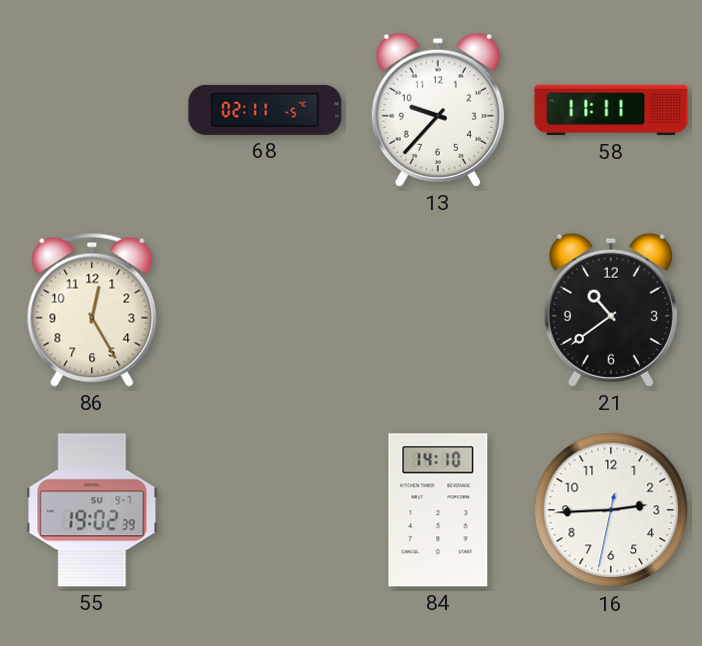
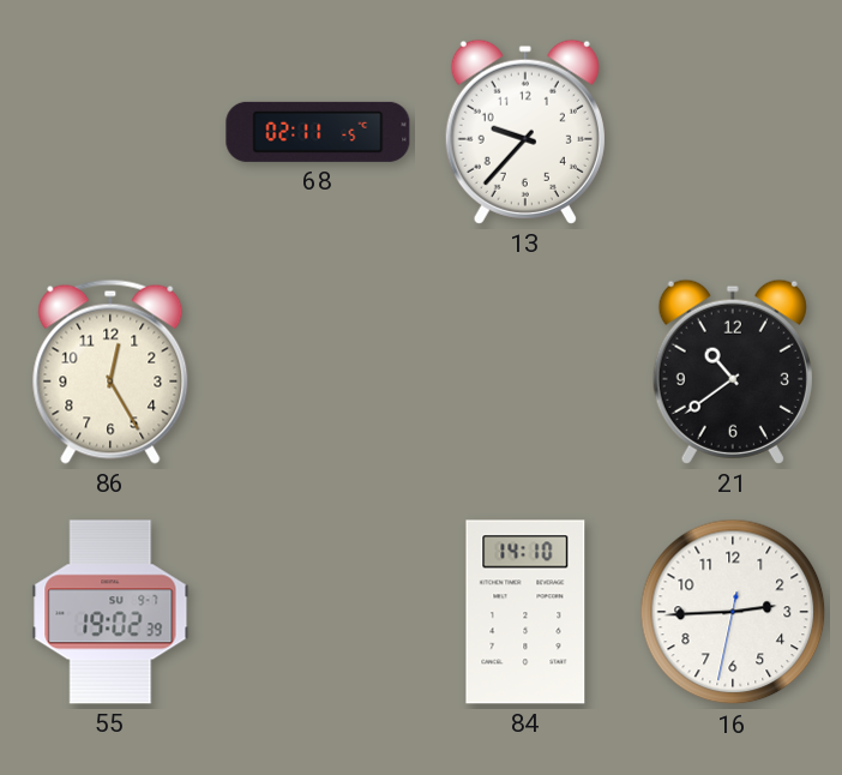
58: 11:11 -> none
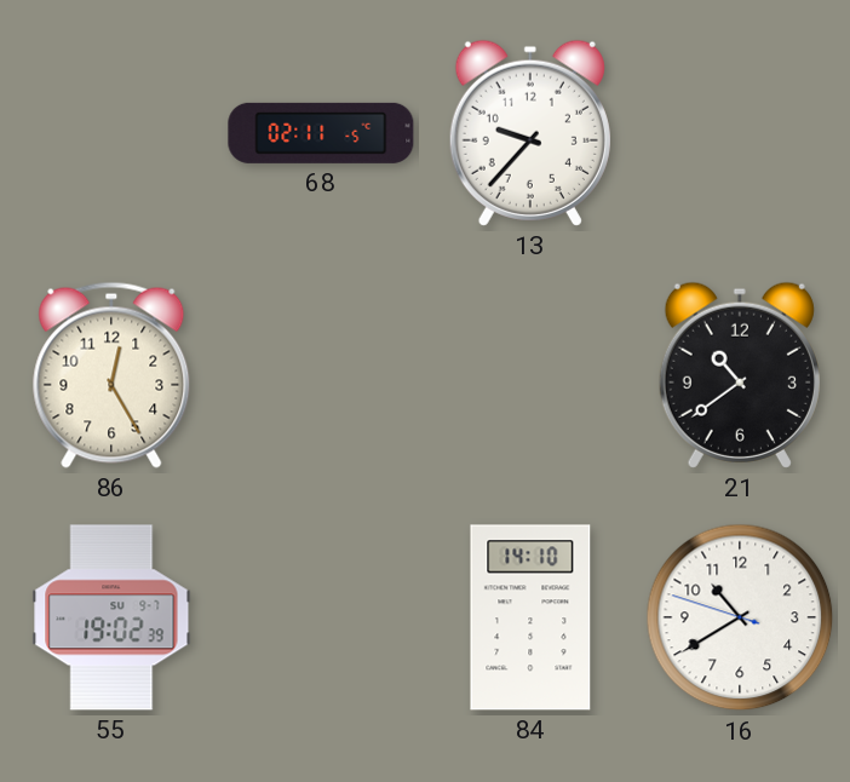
16: 2:44 -> 10:39
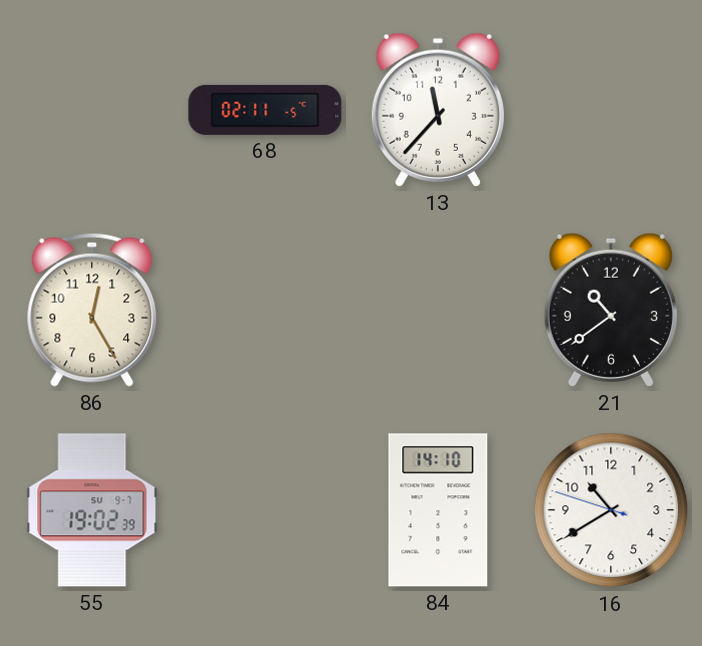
13: 9:37 -> 11:37
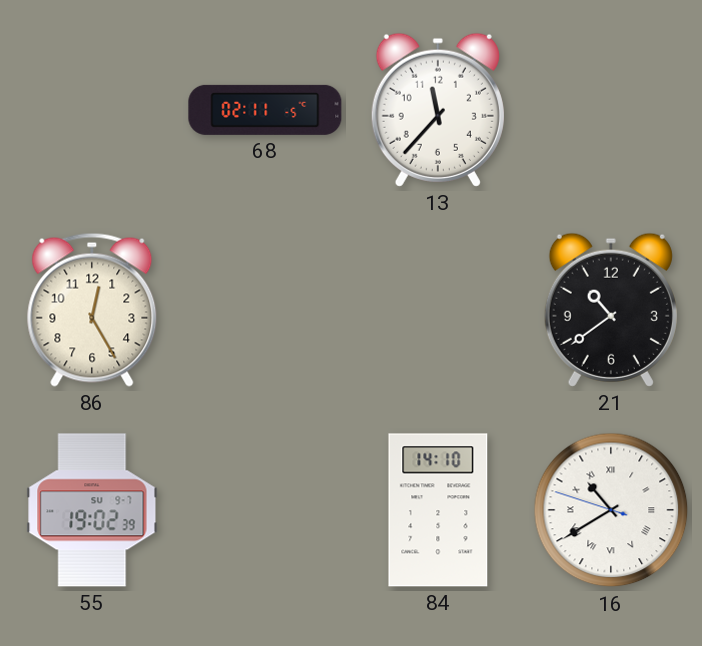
16 numerals: Arabic -> Roman
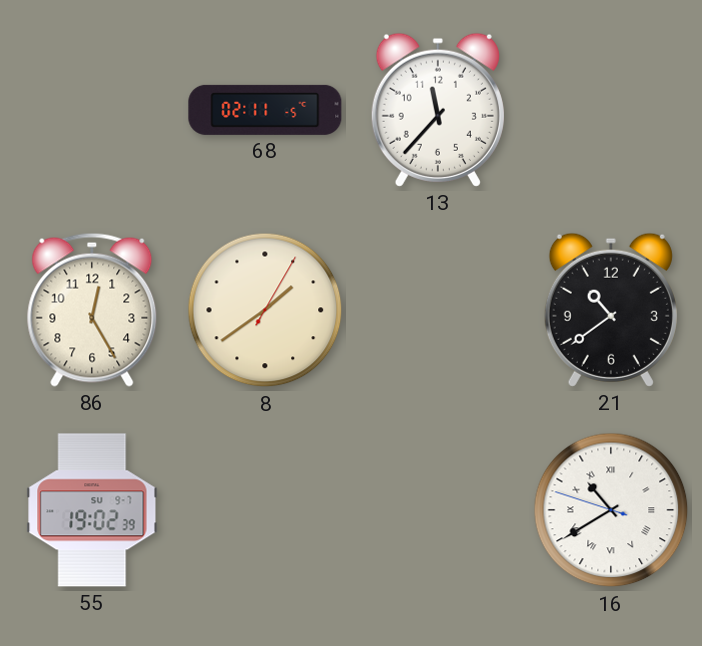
8: none -> 1:39
84: 14:10 -> none
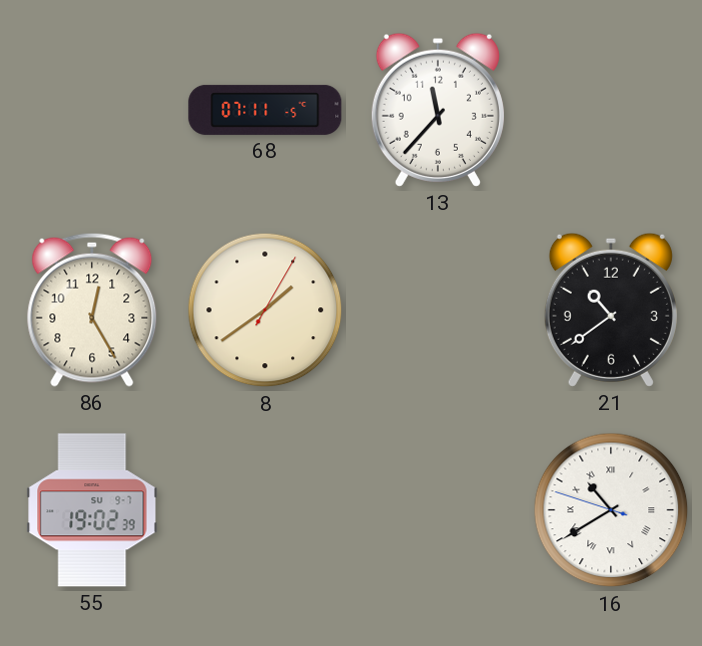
68: 02:11 -> 07:11
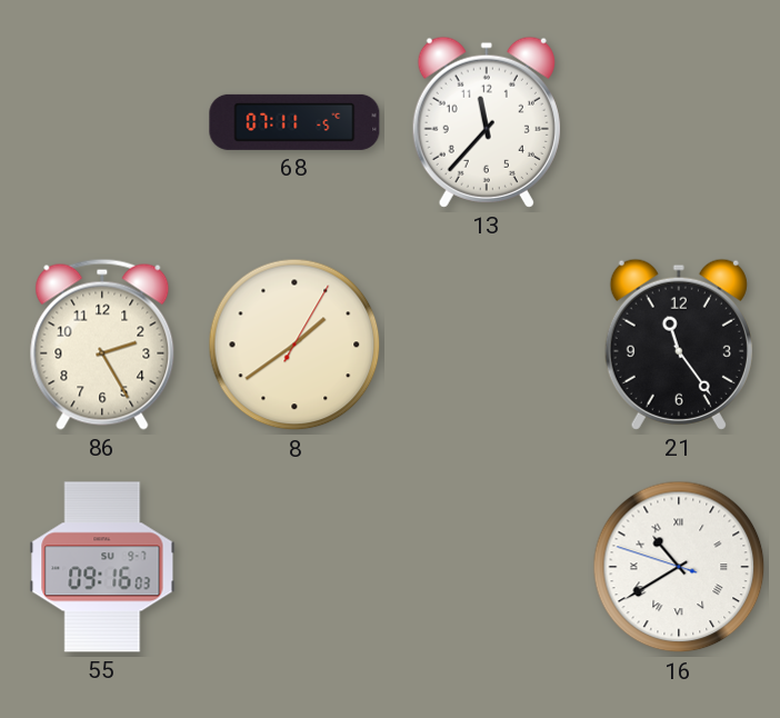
86: 12:25 -> 2:25
21: 10:39 -> 11:24
55: 19:02 -> 09:16
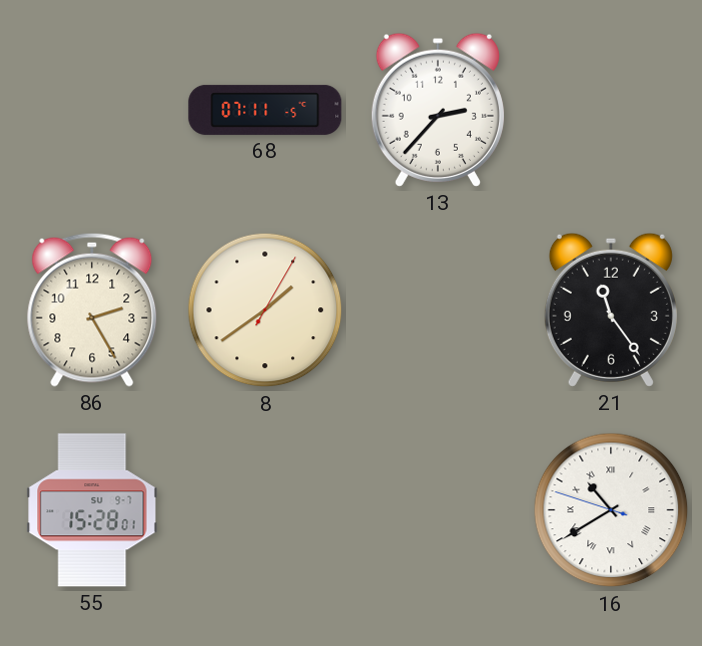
13: 11:37 -> 2:37
55: 09:16 -> 15:28
